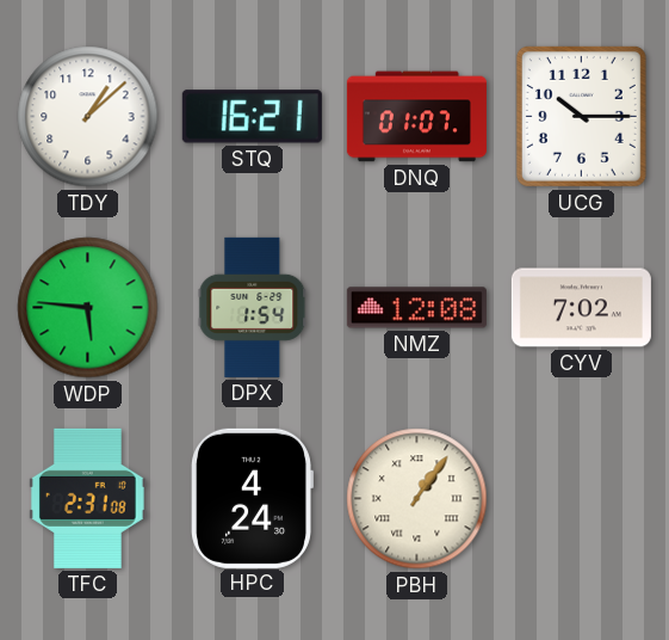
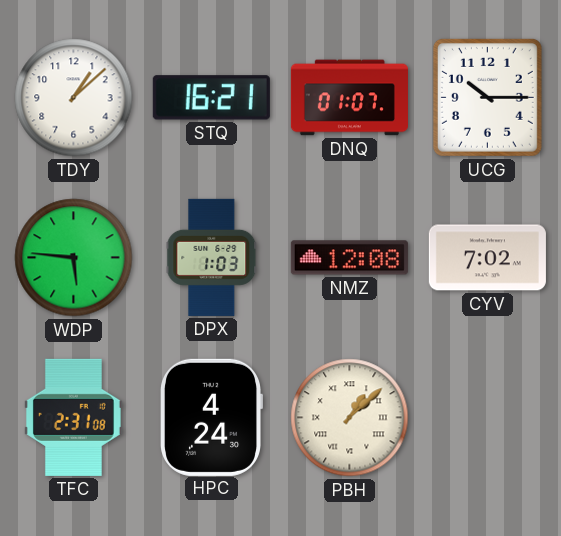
DPX: 1:54 -> 1:03
PBH: 1:06 -> 1:08
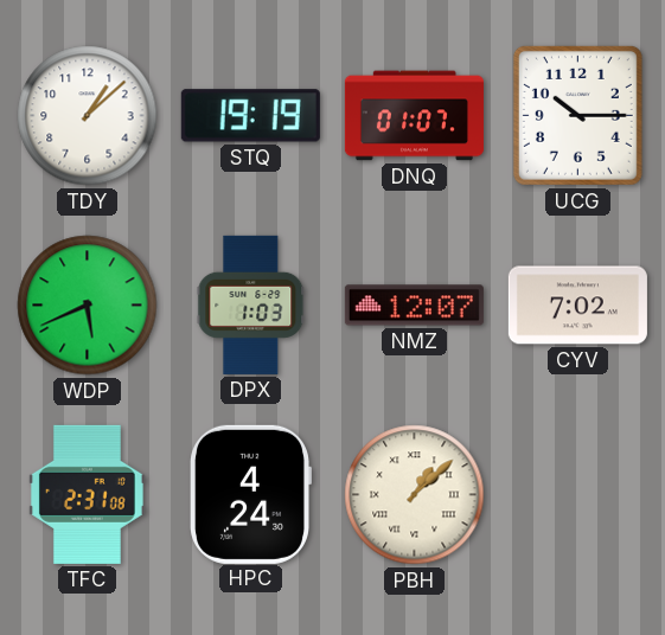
STQ: 16:21 -> 19:19
WDP: 5:46 -> 5:41
NMZ: 12:08 -> 12:07
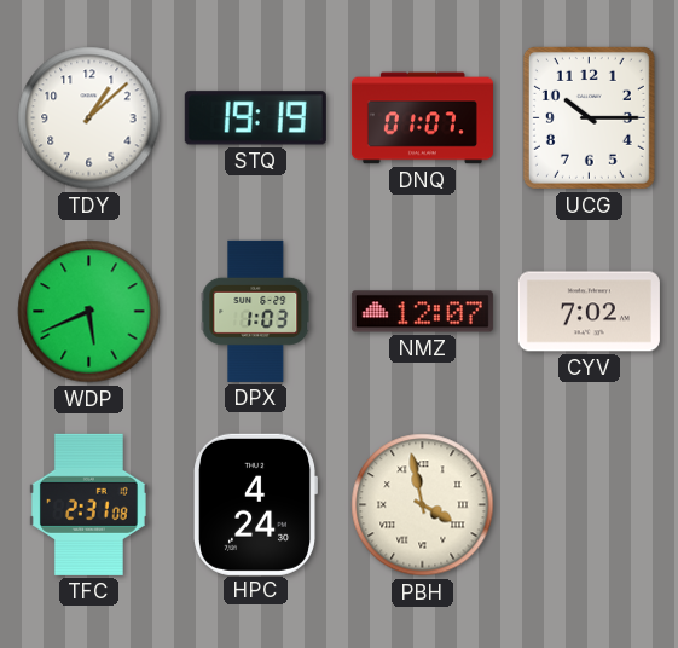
PBH: 1:08 -> 3:58
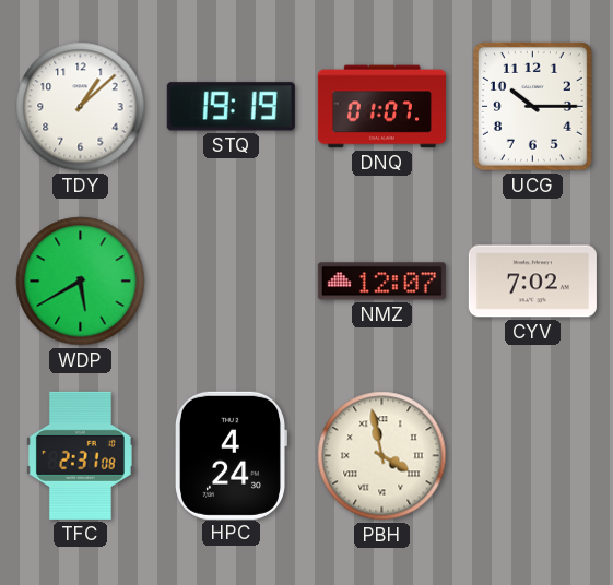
WDP: 5:41 -> 5:40
DPX: 1:03 -> none
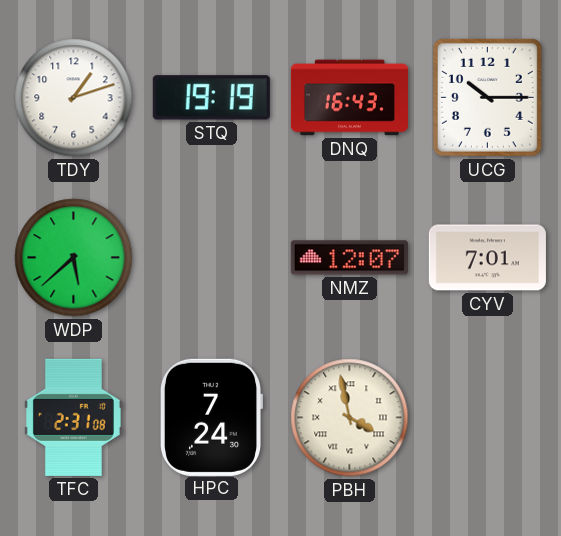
TDY: 1:08 -> 1:12
DNQ: 01:07 -> 16:43
WDP: 5:40 -> 5:38
CYV: 7:02 -> 7:01
HPC: 4:24 -> 7:24
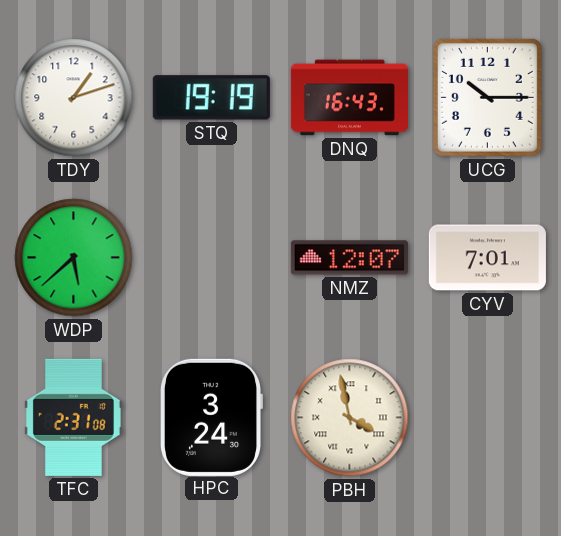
HPC: 7:24 -> 3:24
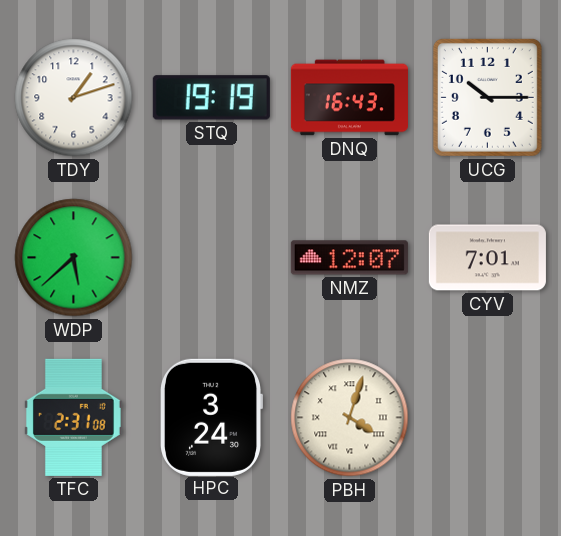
PBH: 3:58 -> 4:03
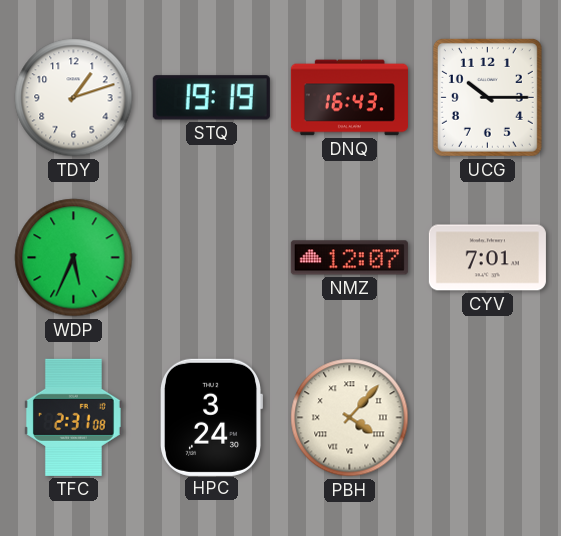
WDP: 5:38 -> 5:34
PBH: 4:03 -> 4:07
